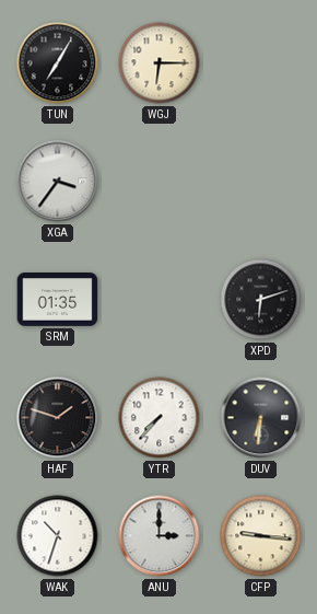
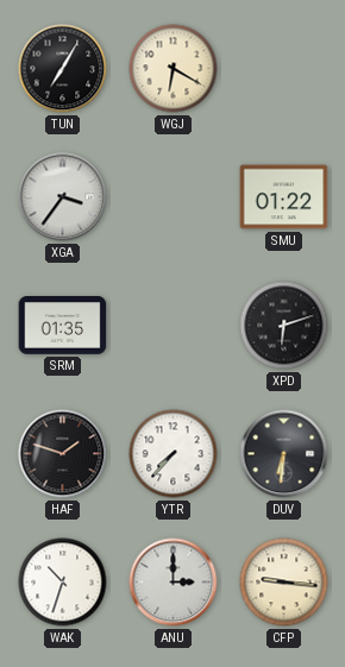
WGJ: 6:15 -> 6:20
SMU: none -> 01:22
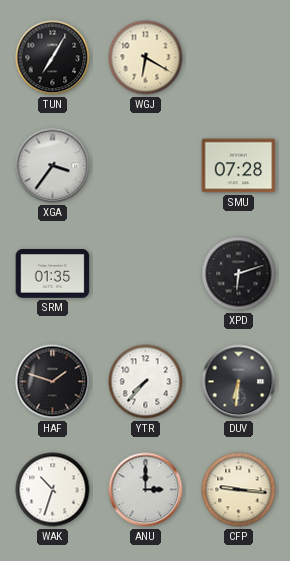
SMU: 01:22 -> 07:28
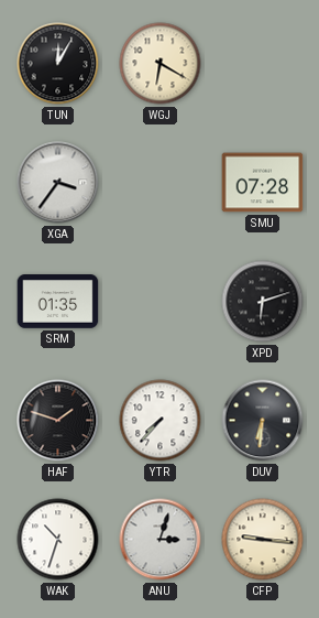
TUN: 7:05 -> 12:05
ANU: 3:00 -> 3:03
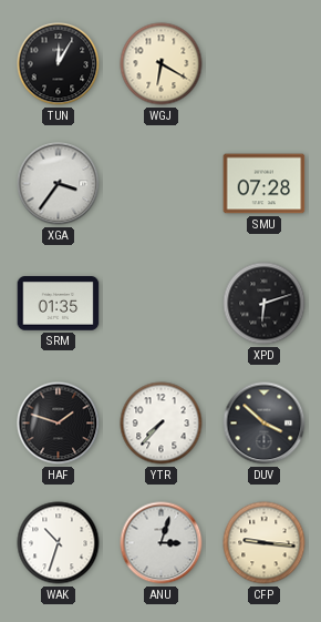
DUV: 6:31 -> 3:52
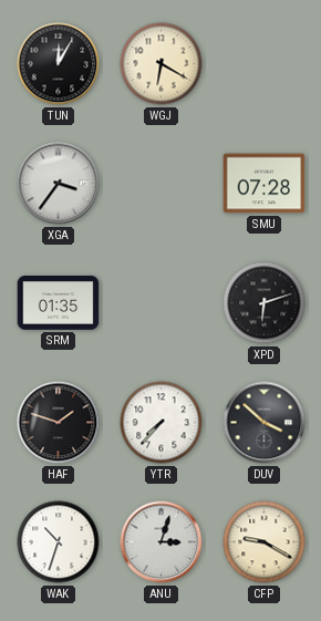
CFP: 9:16 -> 9:20
